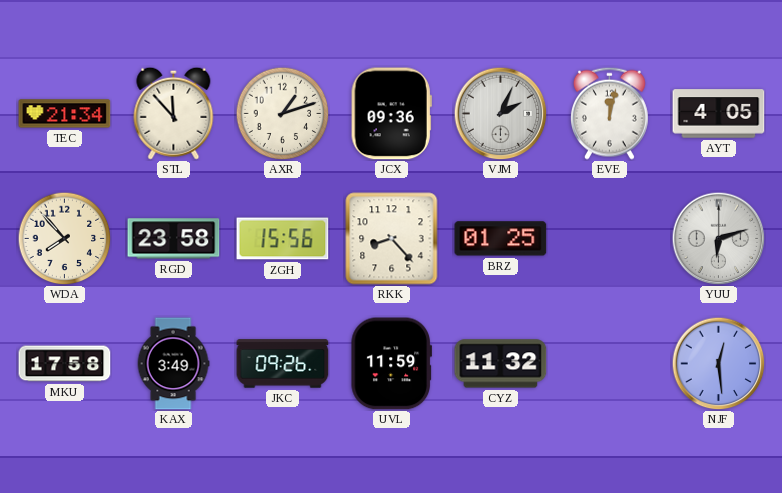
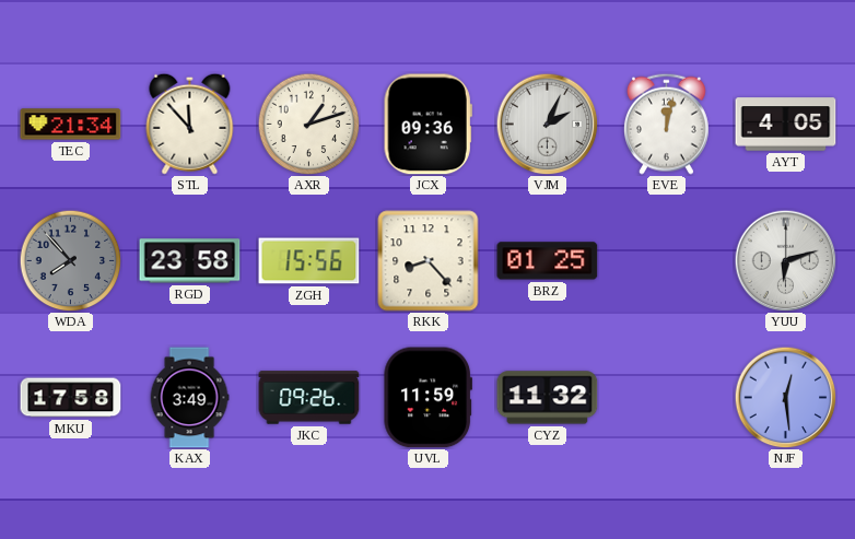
WDA dial: cream -> grey
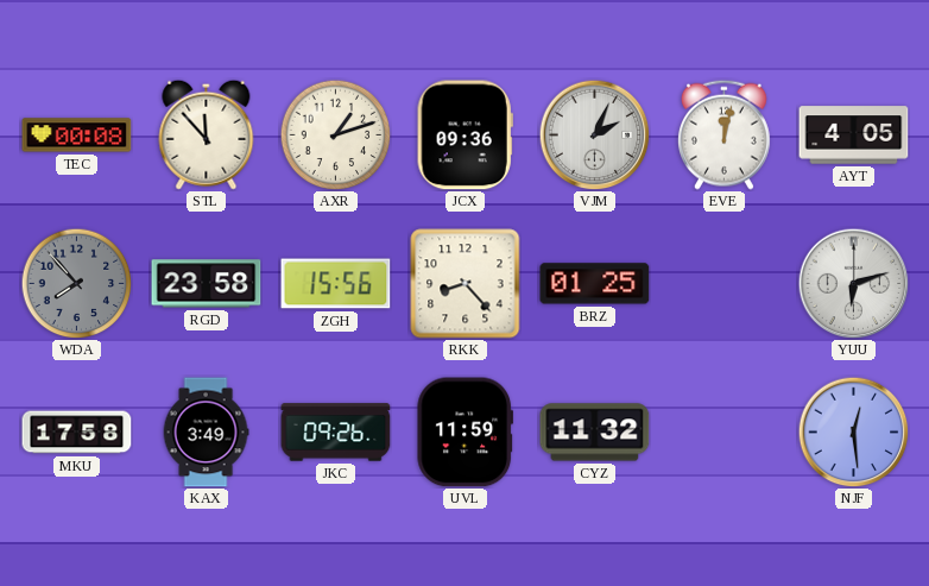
TEC: 21:34 -> 00:08
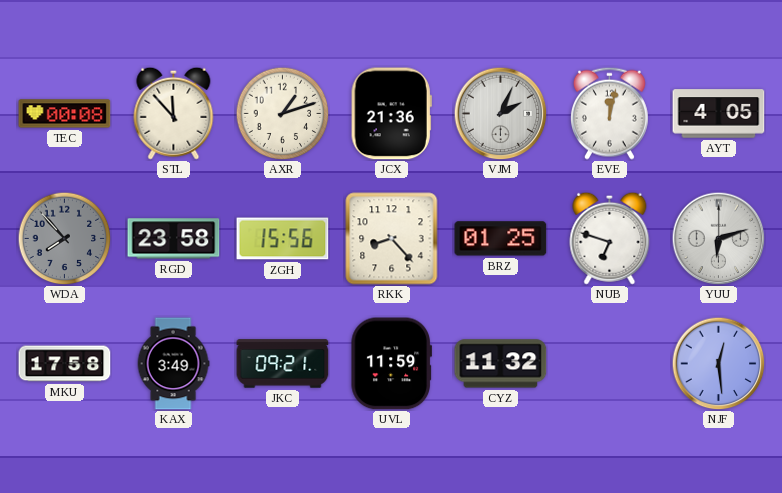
JCX: 09:36 -> 21:36
NUB: none -> 6:48
JKC: 09:26 -> 09:21
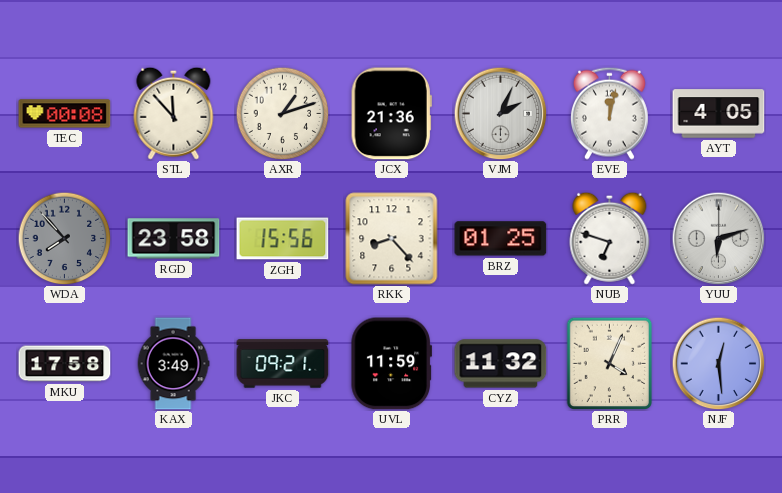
PRR: none -> 4:04
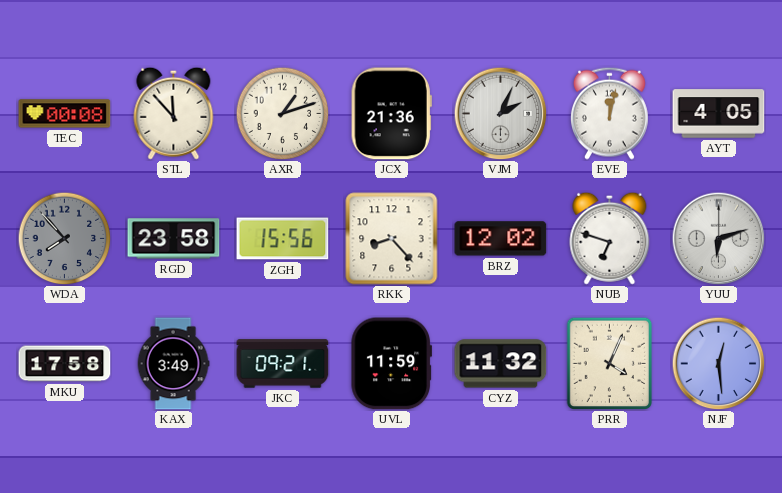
BRZ: 01:25 -> 12:02
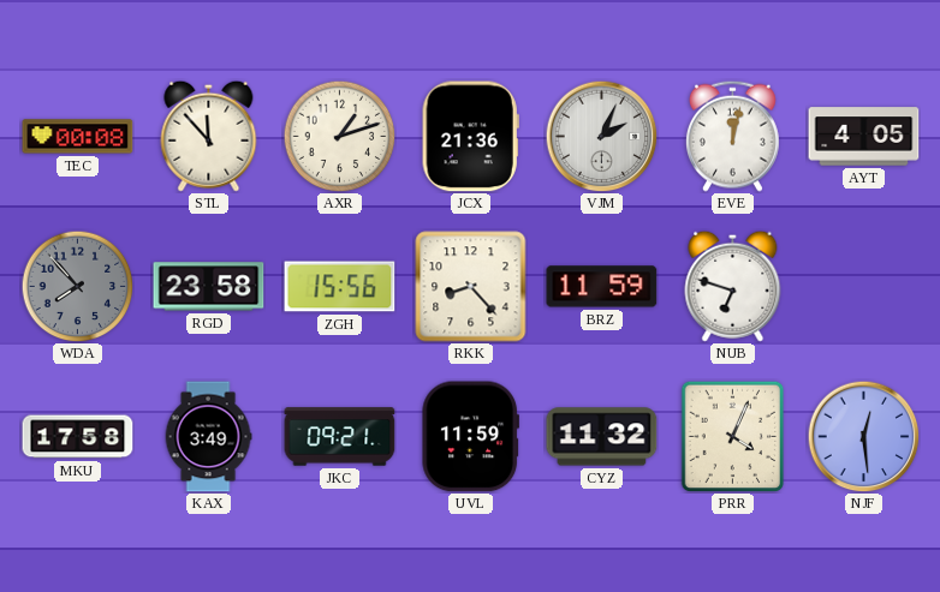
BRZ: 12:02 -> 11:59
YUU: 6:12 -> none
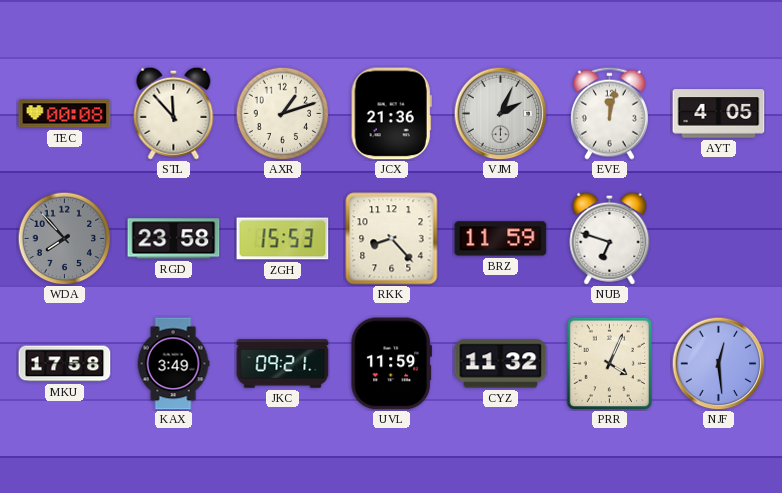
ZGH: 15:56 -> 15:53
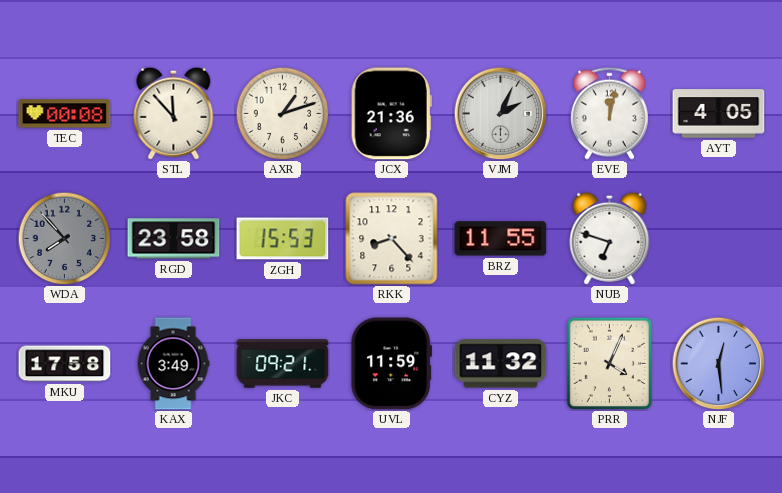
BRZ: 11:59 -> 11:55
